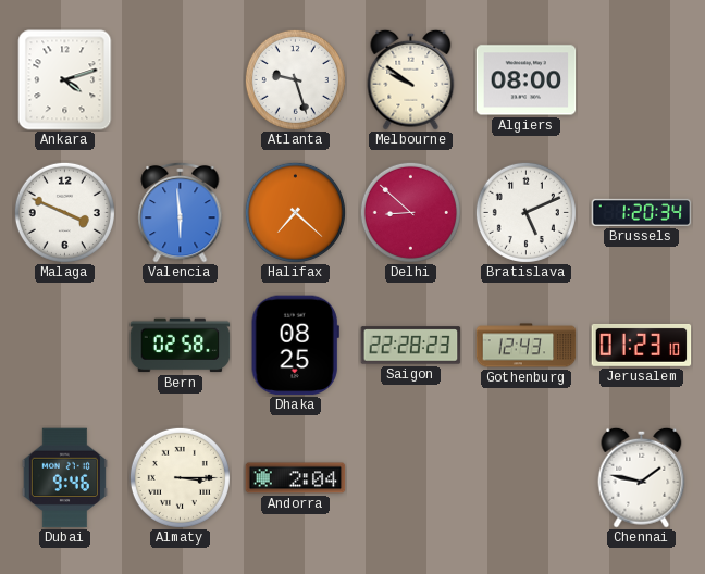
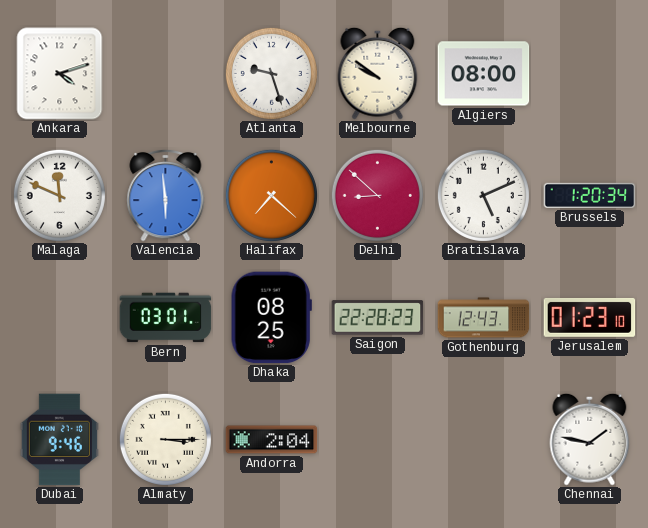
Malaga: 3:49 -> 11:49
Bern: 02:58 -> 03:01
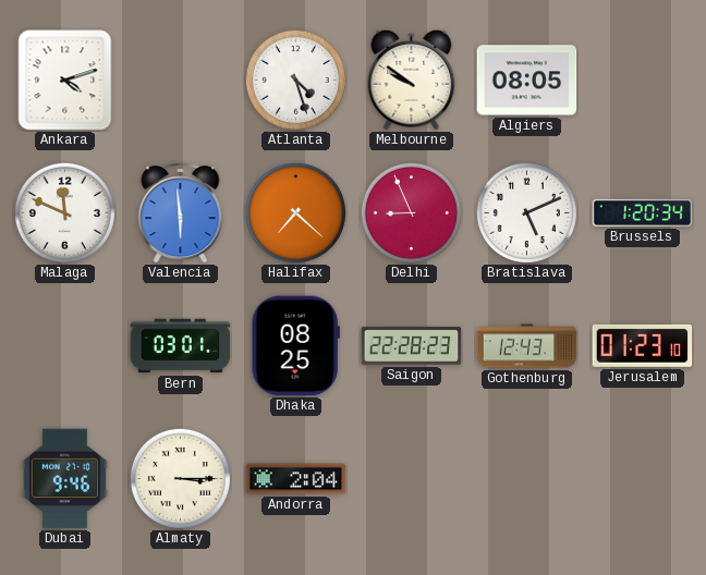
Atlanta: 9:27 -> 4:27
Algiers: 08:00 -> 08:05
Delhi: 8:52 -> 8:56
Chennai: 1:47 -> none
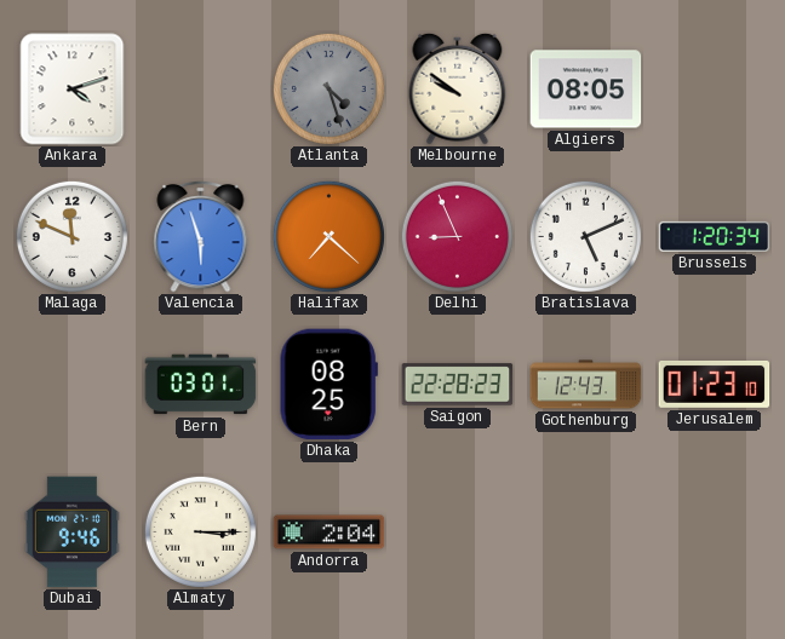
Atlanta dial: white -> grey
Valencia: 5:59 -> 5:57
